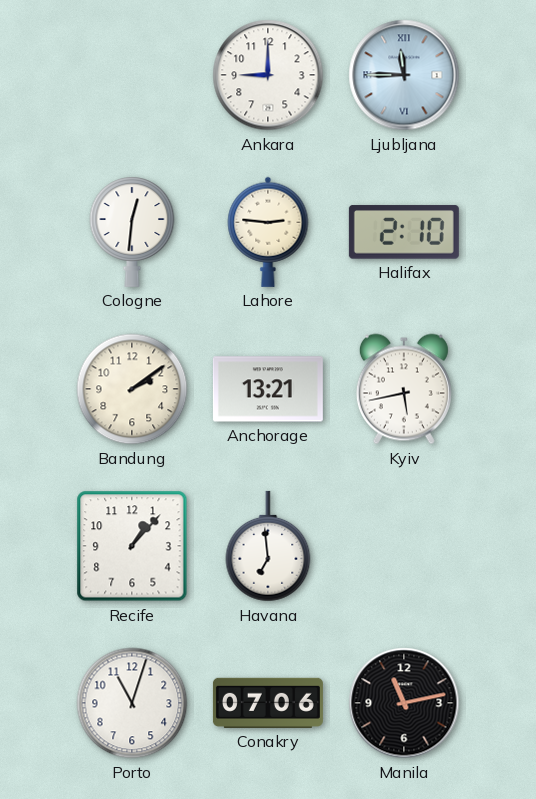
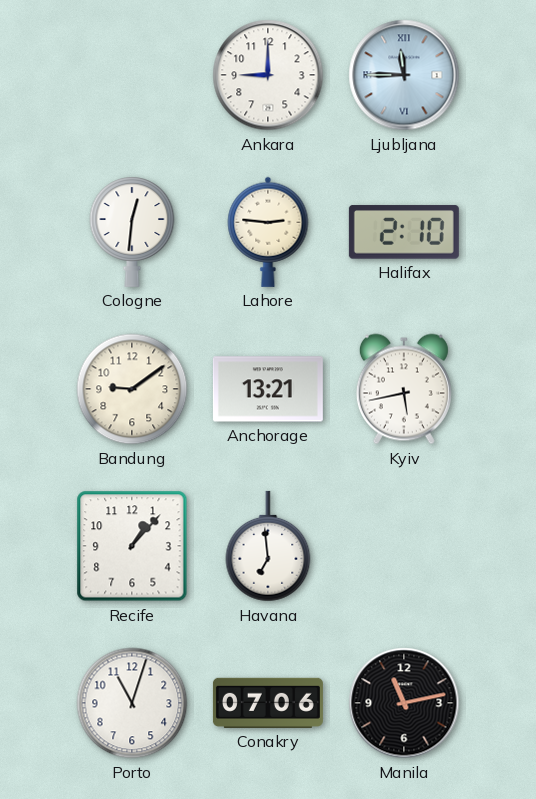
Bandung: 2:09 -> 9:09
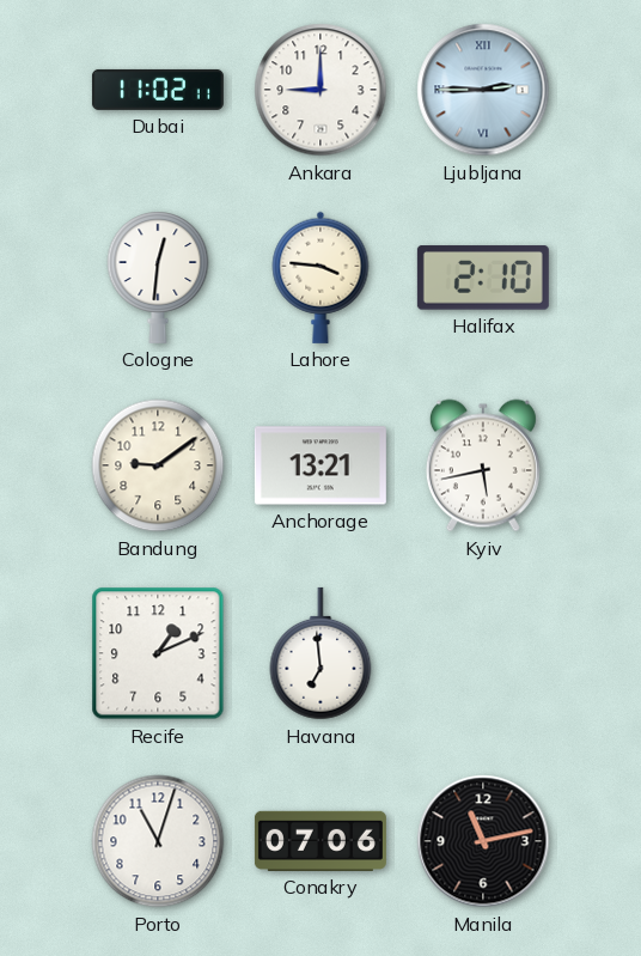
Dubai: none -> 11:02
Ljubljana: 11:45 -> 2:45
Lahore: 2:46 -> 3:46
Recife: 1:07 -> 1:11
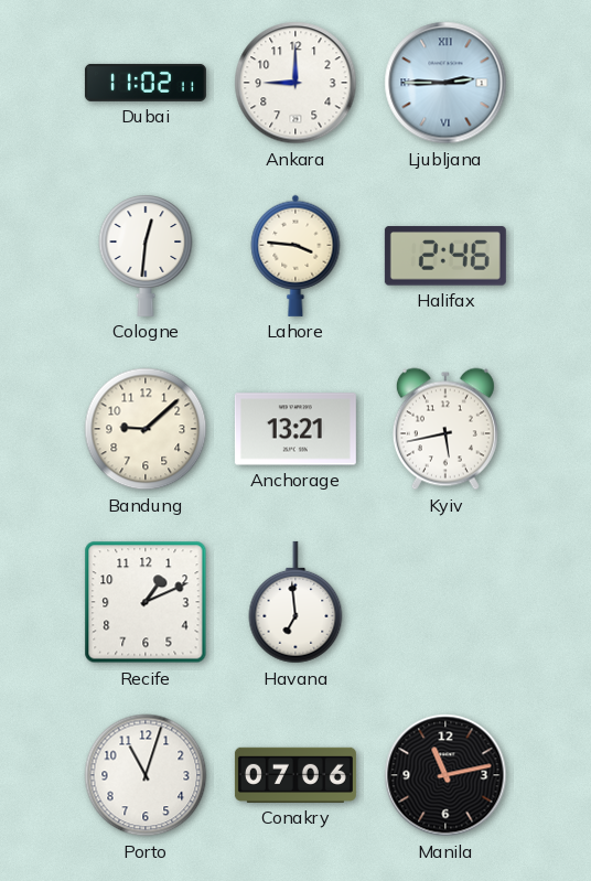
Halifax: 2:10 -> 2:46
Bandung: 9:09 -> 9:08
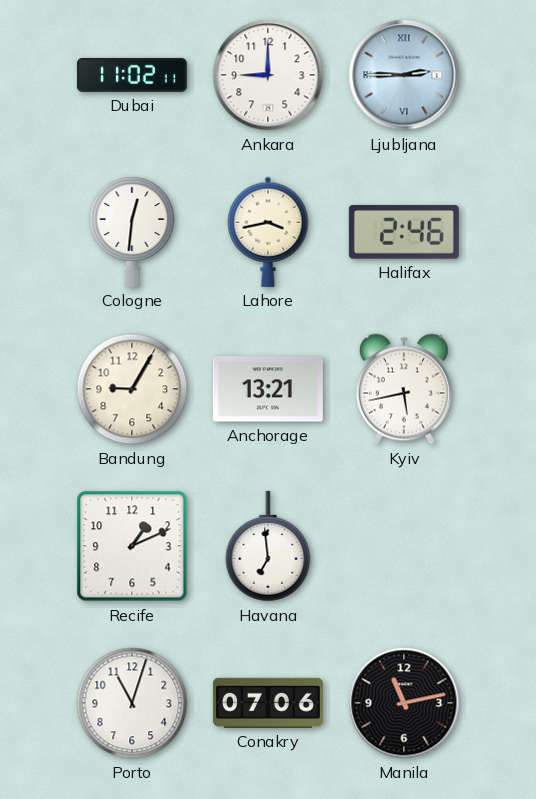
Lahore: 3:46 -> 3:43
Bandung: 9:08 -> 9:05
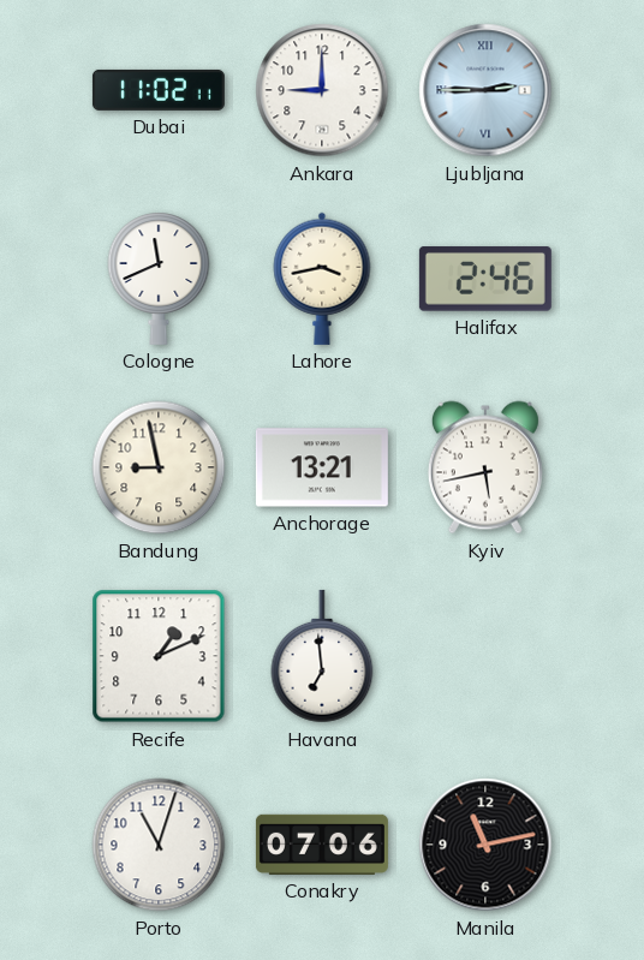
Cologne: 12:31 -> 11:41
Bandung: 9:05 -> 8:58
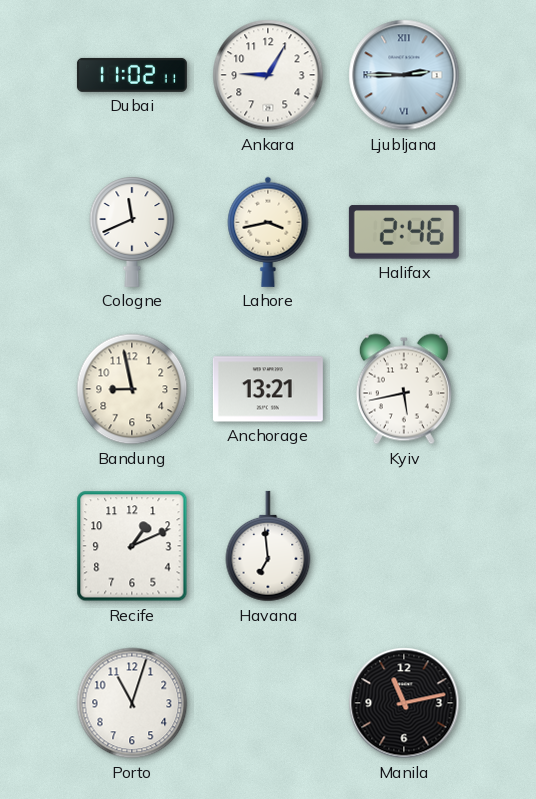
Ankara: 9:00 -> 9:05
Conakry: 07:06 -> none
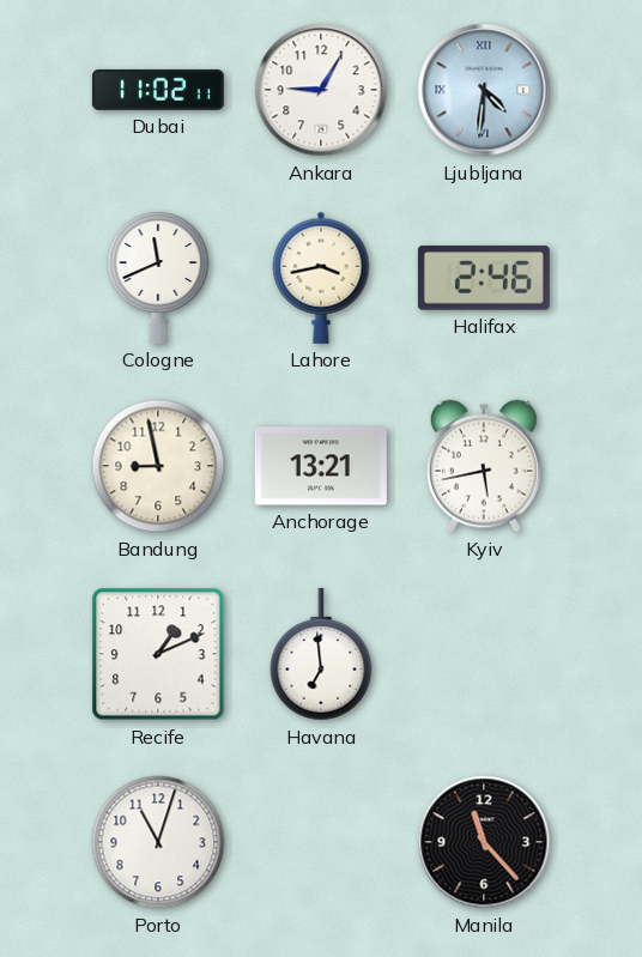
Ljubljana: 2:45 -> 4:31
Manila: 11:13 -> 11:23
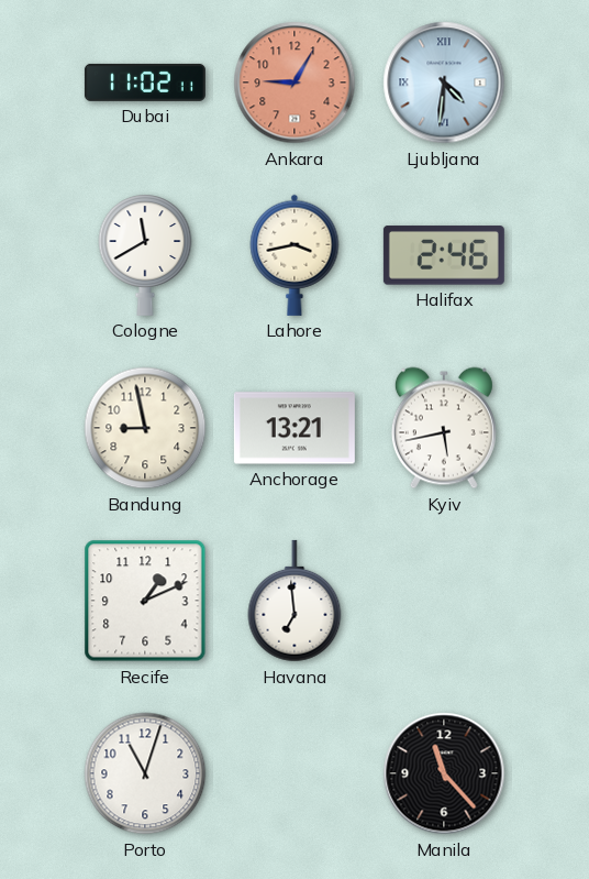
Ankara dial: white -> salmon
Cologne: 11:41 -> 11:40
